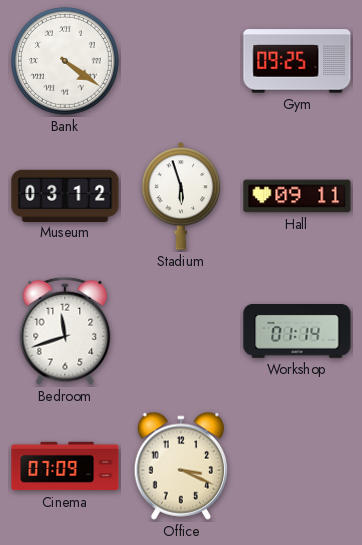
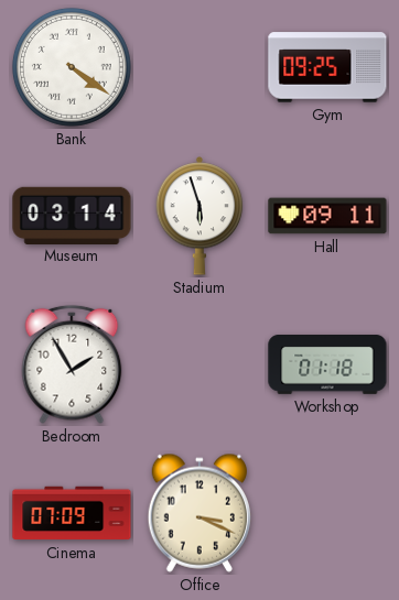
Museum: 03:12 -> 03:14
Bedroom: 11:42 -> 1:55
Workshop: 01:14 -> 01:18
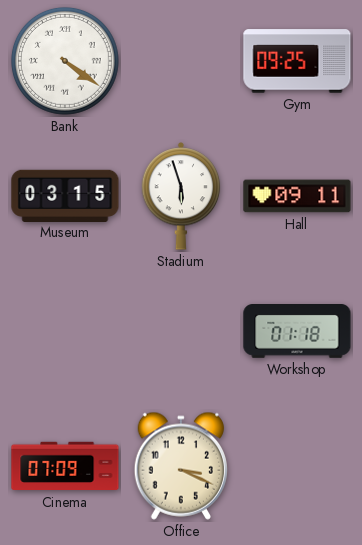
Museum: 03:14 -> 03:15
Bedroom: 1:55 -> none
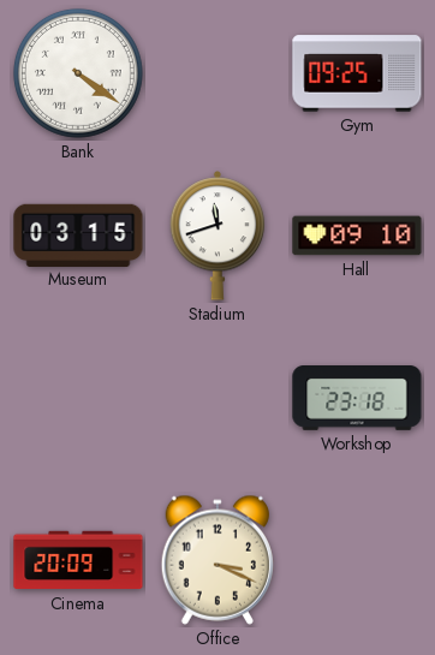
Stadium: 5:57 -> 11:42
Hall: 09:11 -> 09:10
Workshop: 01:18 -> 23:18
Cinema: 07:09 -> 20:09
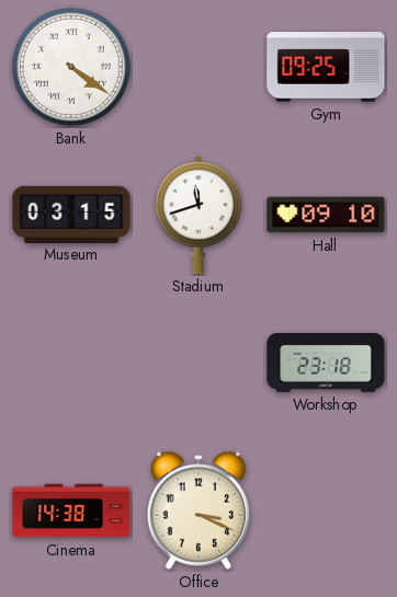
Cinema: 20:09 -> 14:38
